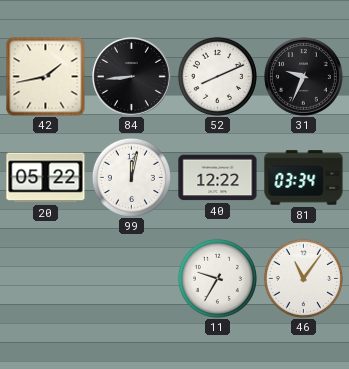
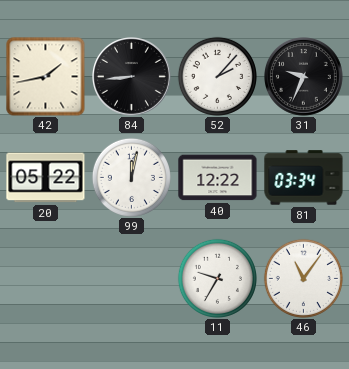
52: 8:11 -> 2:07
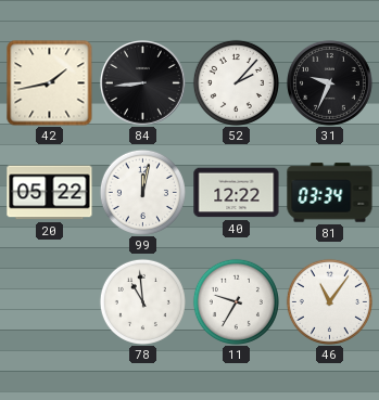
78: none -> 10:59
